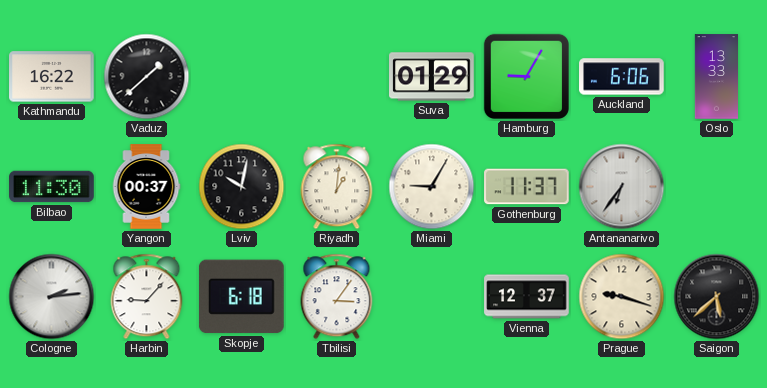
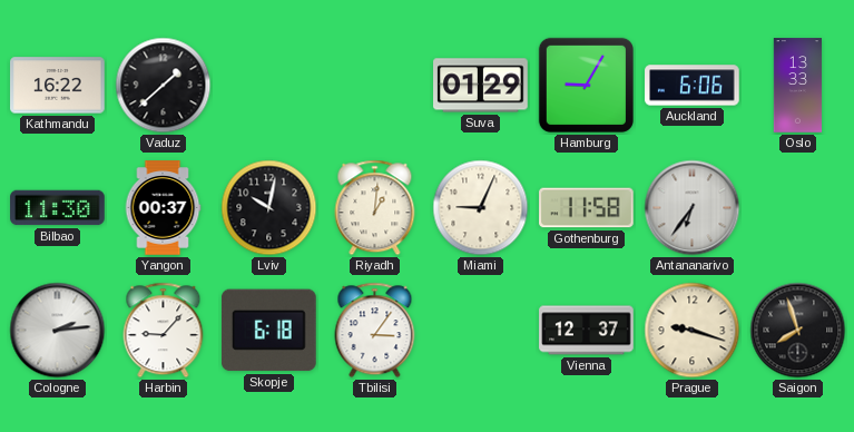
Miami: 9:05 -> 9:04
Gothenburg: 11:37 -> 11:58
Saigon: 5:38 -> 7:57
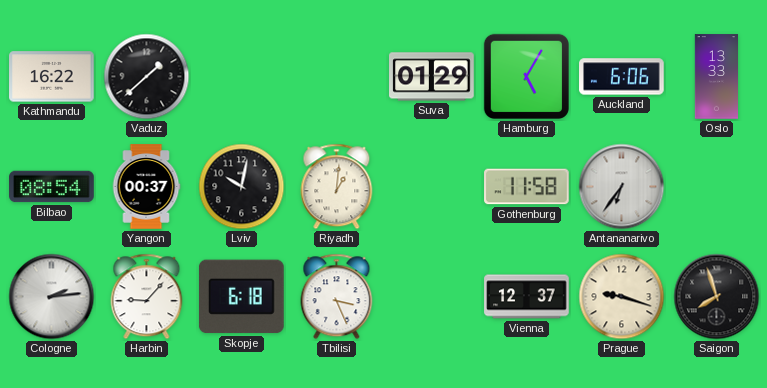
Hamburg: 9:05 -> 5:05
Bilbao: 11:30 -> 08:54
Miami: 9:04 -> none
Tbilisi: 3:06 -> 3:26
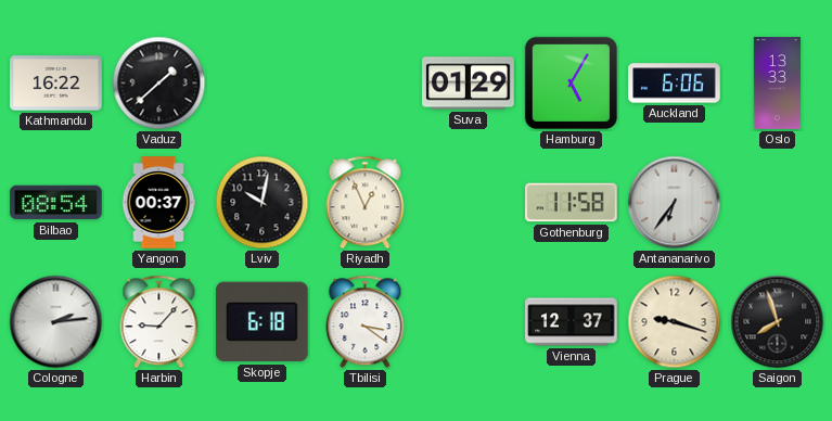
Riyadh: 1:01 -> 12:56
Tbilisi: 3:26 -> 3:21
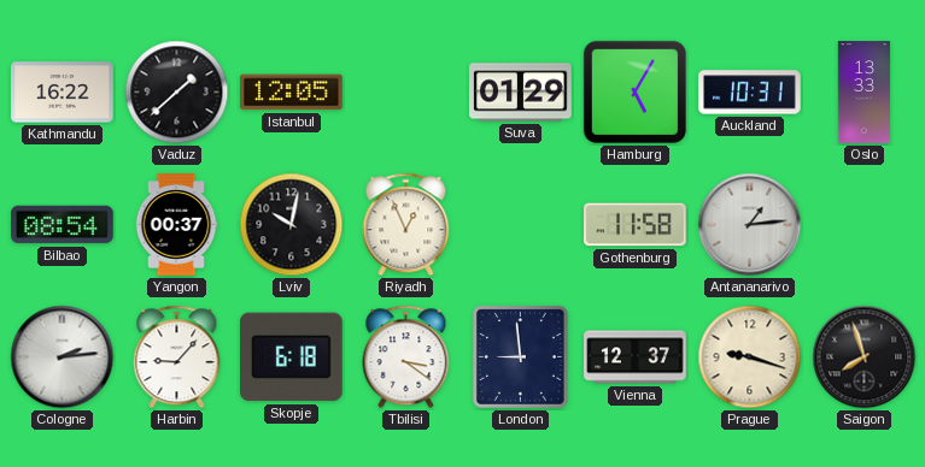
Istanbul: none -> 12:05
Auckland: 6:06 -> 10:31
Antananarivo: 6:36 -> 1:14
London: none -> 8:59
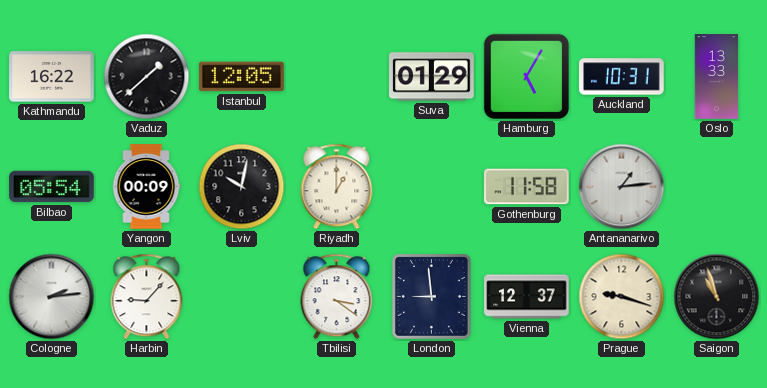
Bilbao: 08:54 -> 05:54
Yangon: 00:37 -> 00:09
Riyadh: 12:56 -> 1:00
Skopje: 6:18 -> none
Saigon: 7:57 -> 10:57
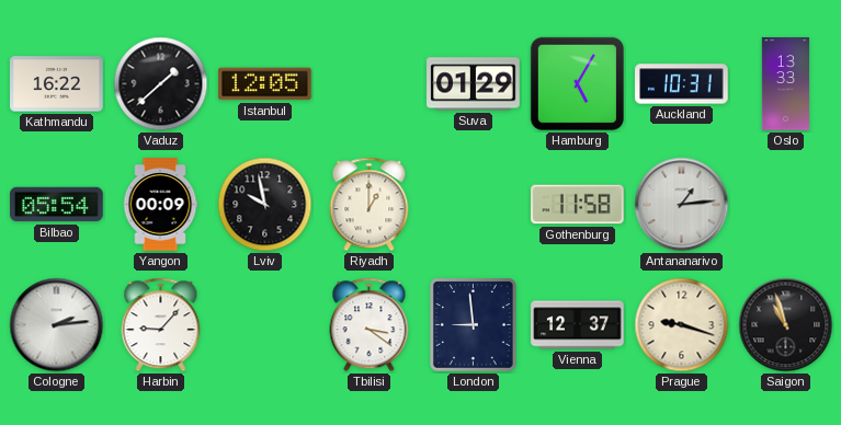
Lviv: 10:02 -> 9:58
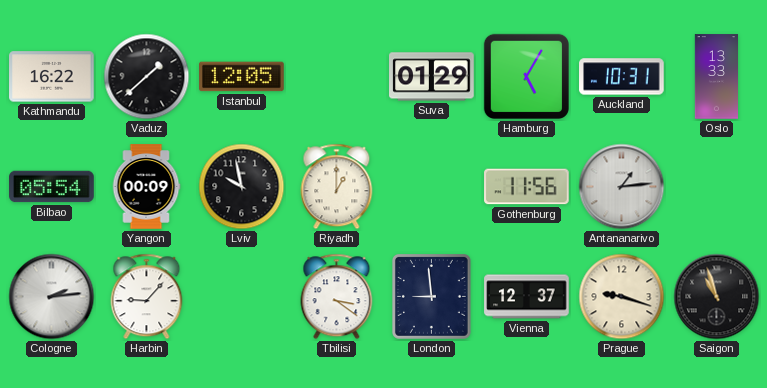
Gothenburg: 11:58 -> 11:56
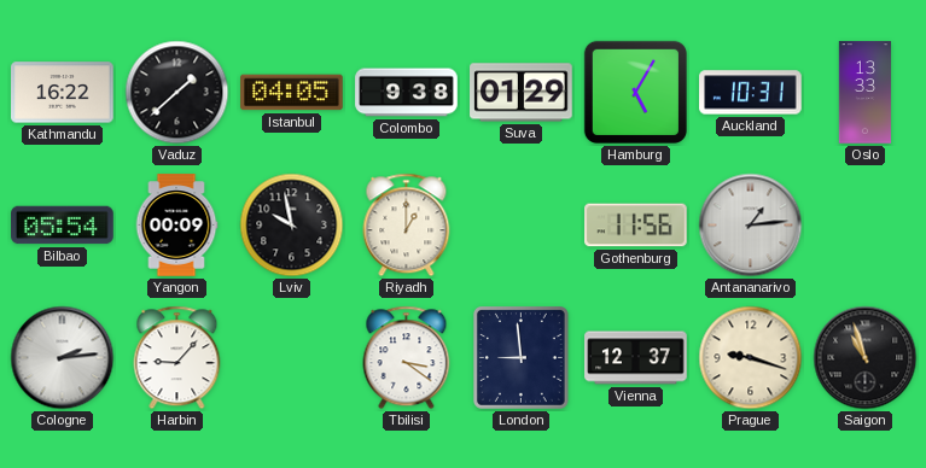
Istanbul: 12:05 -> 04:05
Colombo: none -> 9:38
